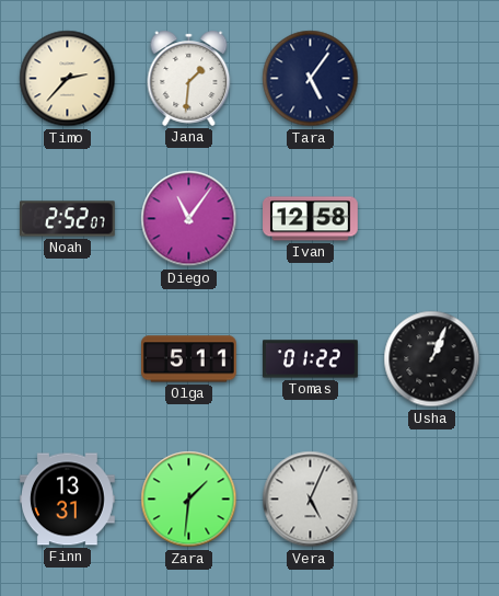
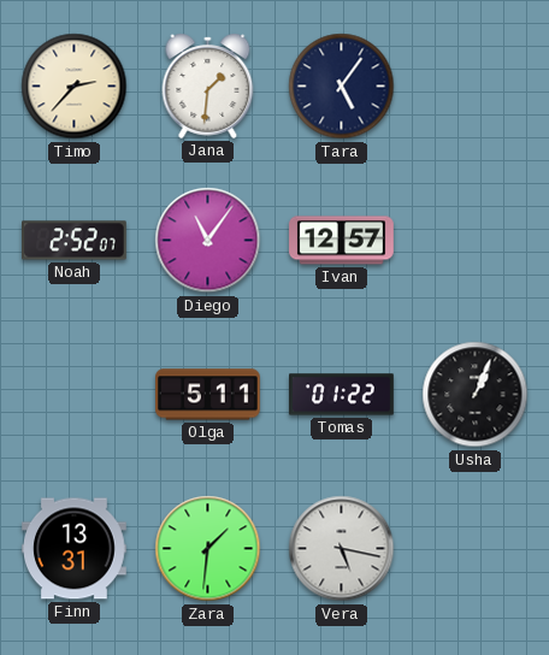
Ivan: 12:58 -> 12:57
Vera: 5:04 -> 5:17
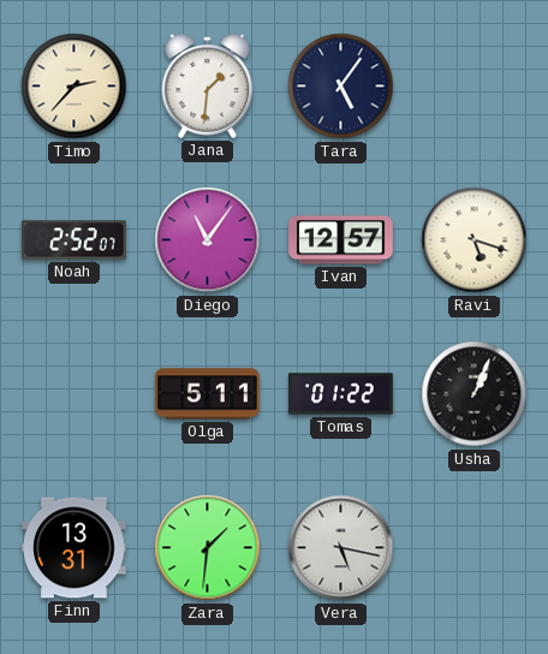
Ravi: none -> 5:18
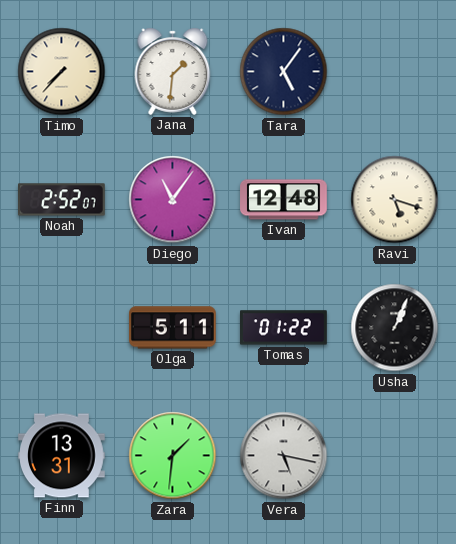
Timo: 2:37 -> 7:37
Ivan: 12:57 -> 12:48
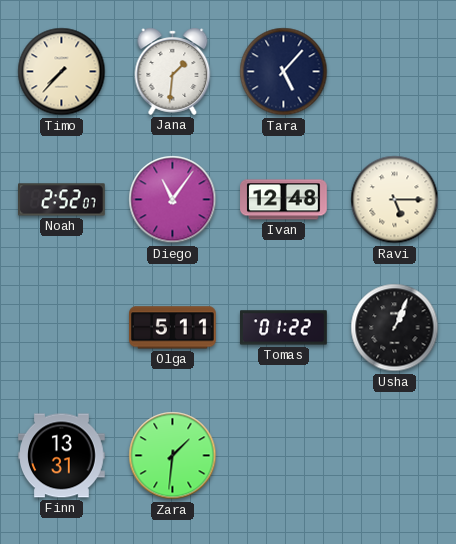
Tara: 5:06 -> 5:07
Ravi: 5:18 -> 5:15
Vera: 5:17 -> none
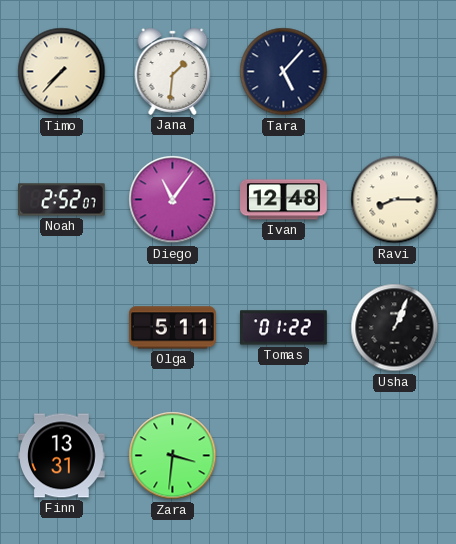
Ravi: 5:15 -> 8:15
Zara: 1:31 -> 3:31
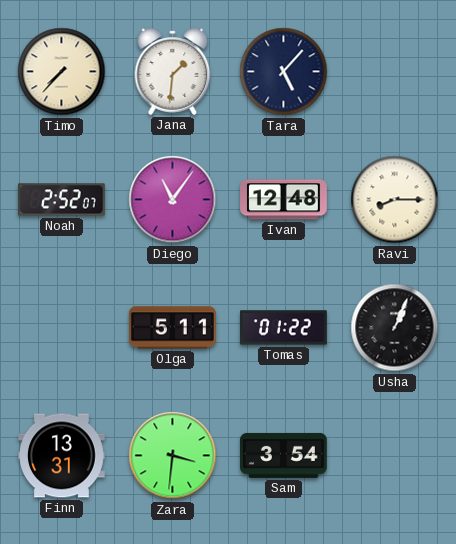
Sam: none -> 3:54
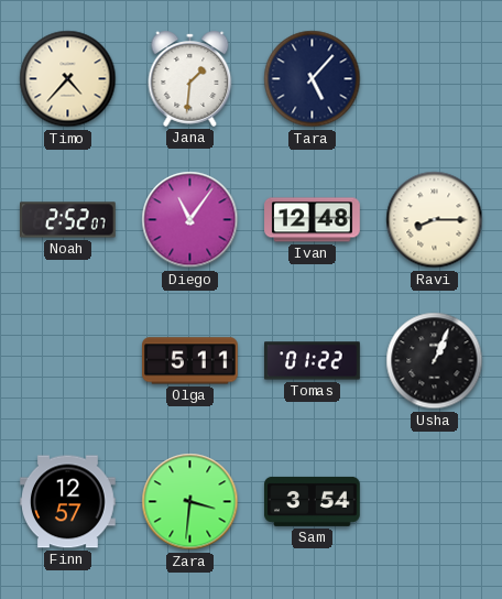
Timo: 7:37 -> 4:37
Finn: 13:31 -> 12:57
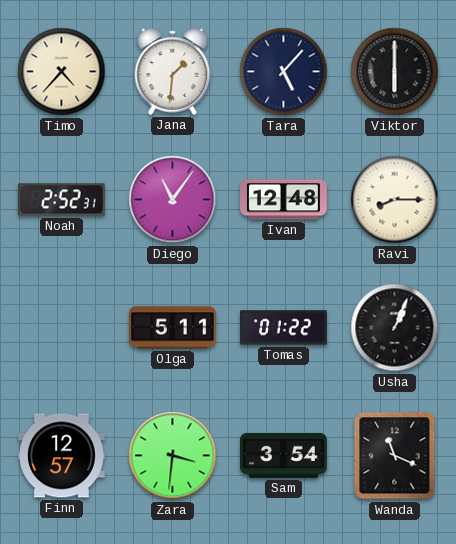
Viktor: none -> 6:00
Noah: 2:52:07 -> 2:52:31
Wanda: none -> 11:19
